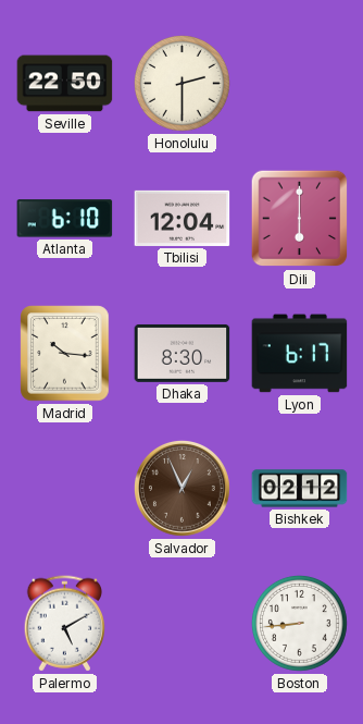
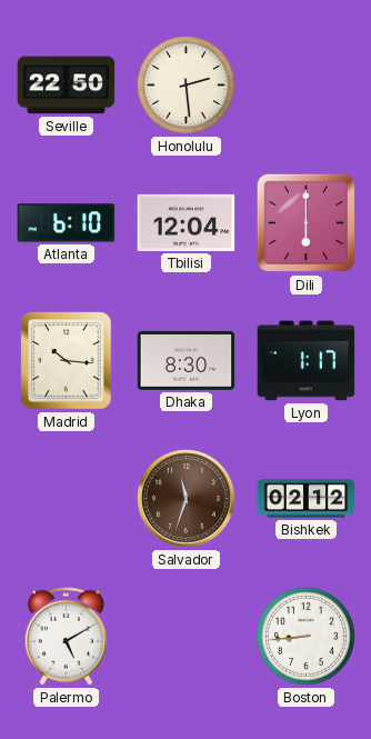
Honolulu: 2:30 -> 2:29
Lyon: 6:17 -> 1:17
Salvador: 12:56 -> 11:33
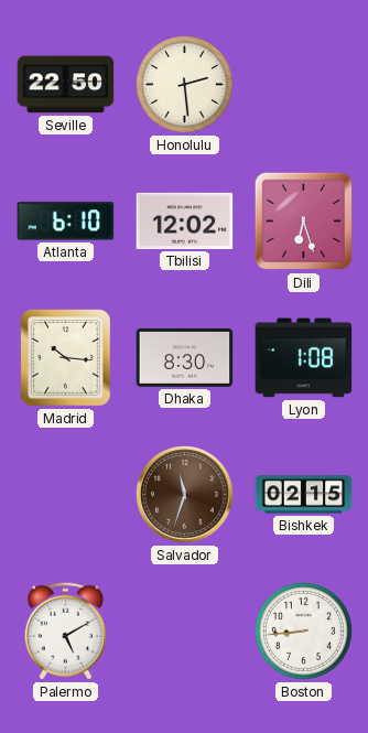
Tbilisi: 12:04 -> 12:02
Dili: 6:00 -> 6:27
Lyon: 1:17 -> 1:08
Bishkek: 02:12 -> 02:15
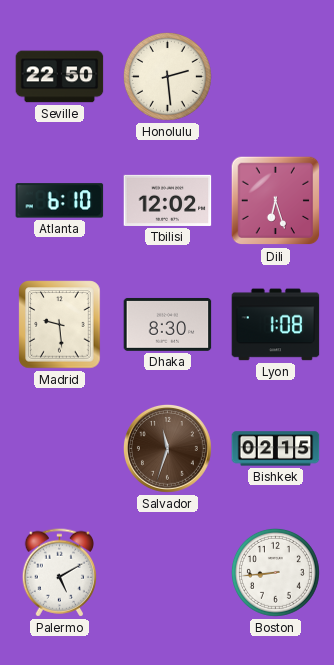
Madrid: 10:16 -> 9:29
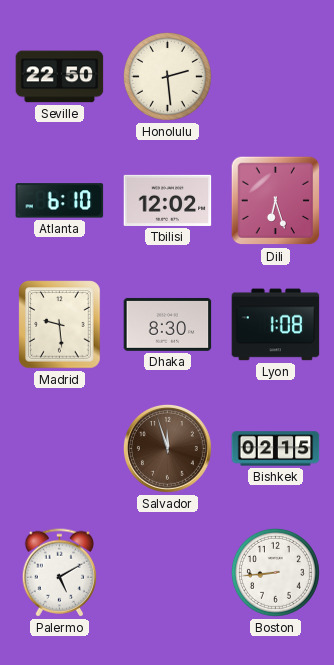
Salvador: 11:33 -> 11:57
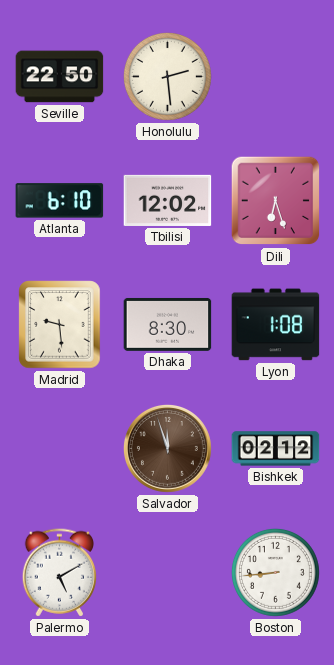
Bishkek: 02:15 -> 02:12
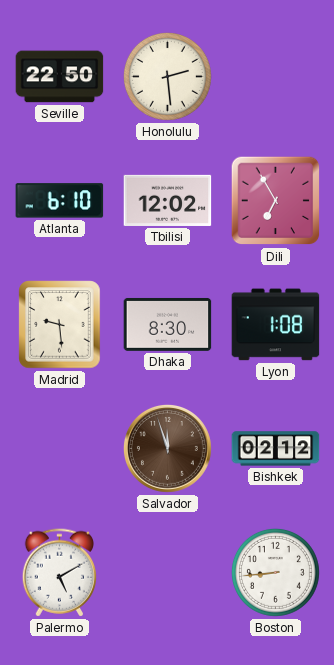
Dili: 6:27 -> 6:55
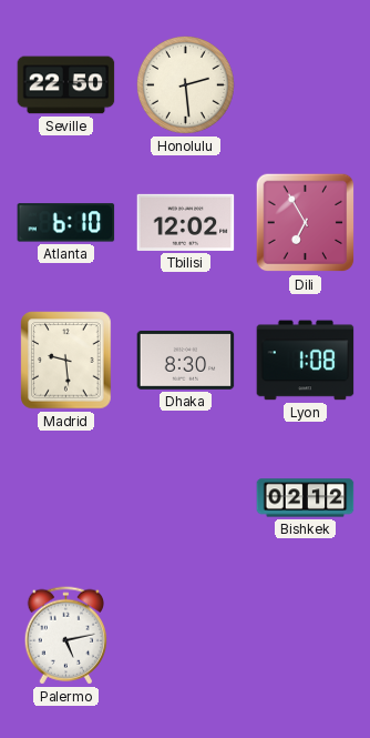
Salvador: 11:57 -> none
Palermo: 5:10 -> 5:13
Boston: 8:44 -> none
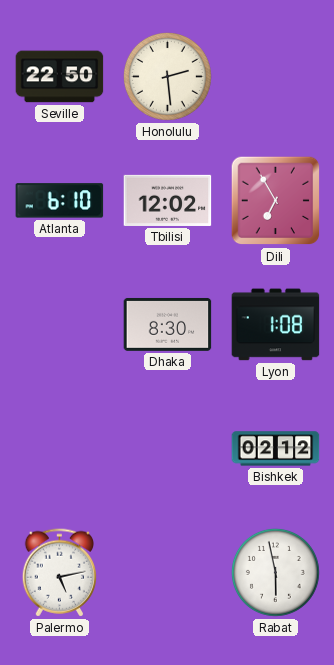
Madrid: 9:29 -> none
Rabat: none -> 5:58
